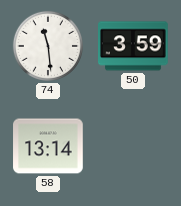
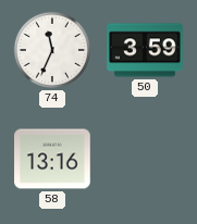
74: 11:29 -> 11:34
58: 13:14 -> 13:16
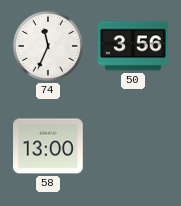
50: 3:59 -> 3:56
58: 13:16 -> 13:00
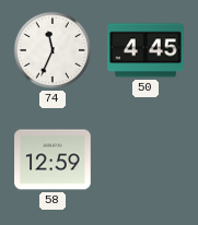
50: 3:56 -> 4:45
58: 13:00 -> 12:59
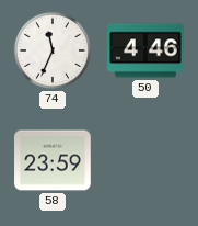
50: 4:45 -> 4:46
58: 12:59 -> 23:59
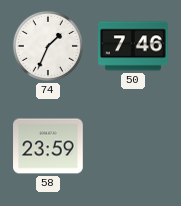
74: 11:34 -> 1:34
50: 4:46 -> 7:46
